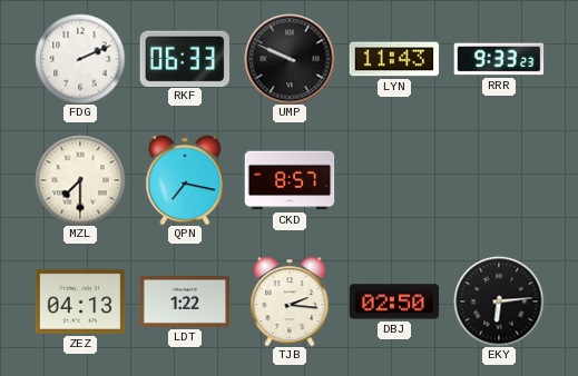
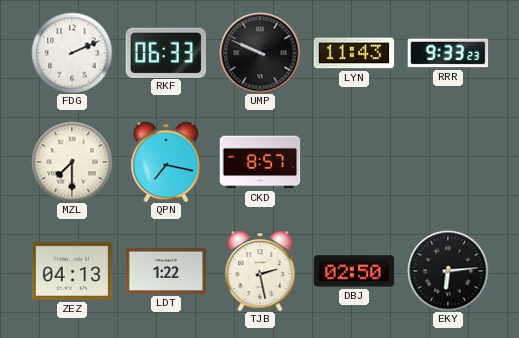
TJB: 2:16 -> 2:28
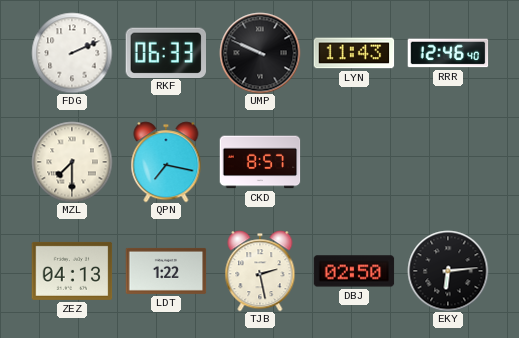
RRR: 9:33 -> 12:46
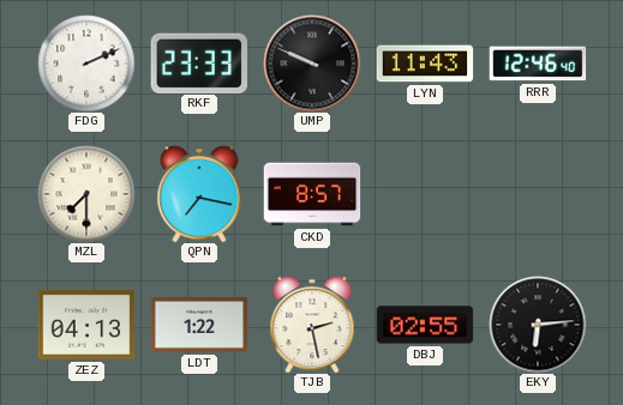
RKF: 06:33 -> 23:33
DBJ: 02:50 -> 02:55
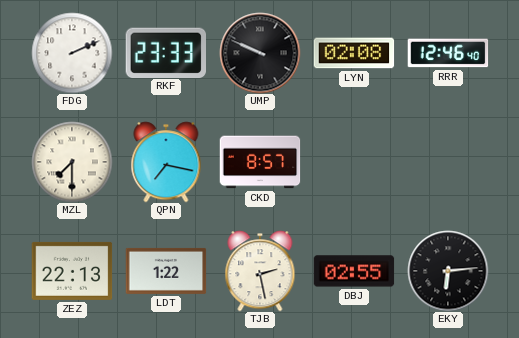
LYN: 11:43 -> 02:08
ZEZ: 04:13 -> 22:13
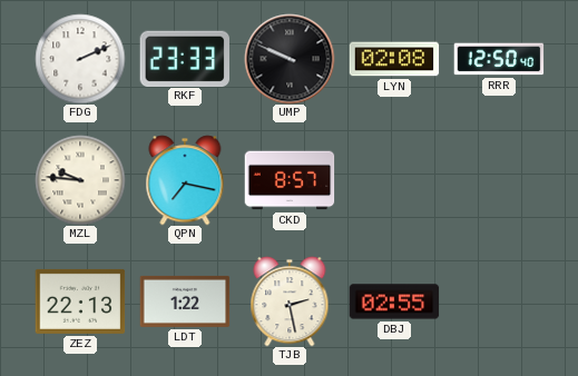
RRR: 12:46 -> 12:50
MZL: 7:30 -> 9:46
EKY: 6:14 -> none
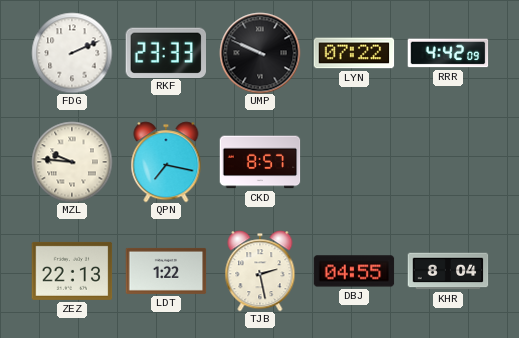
LYN: 02:08 -> 07:22
RRR: 12:50 -> 4:42
DBJ: 02:55 -> 04:55
KHR: none -> 8:04
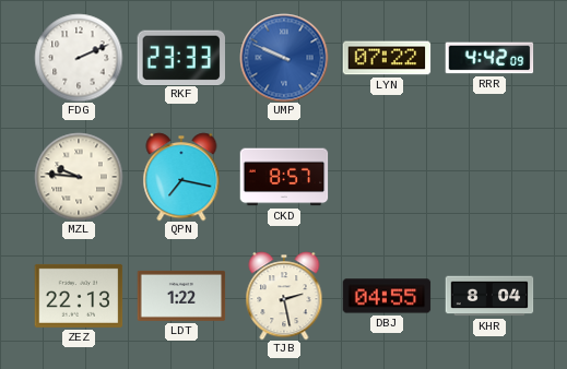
UMP dial: black -> blue
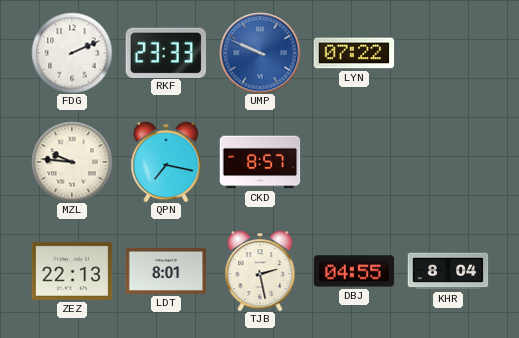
RRR: 4:42 -> none
LDT: 1:22 -> 8:01
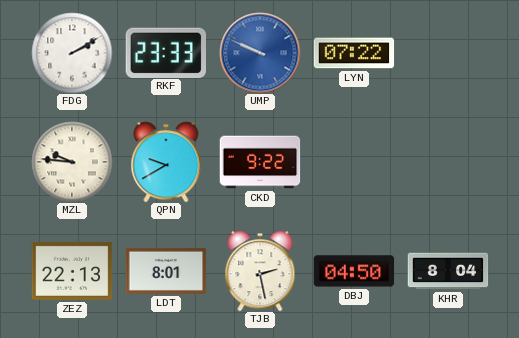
FDG: 2:11 -> 2:10
QPN: 7:17 -> 9:40
CKD: 8:57 -> 9:22
DBJ: 04:55 -> 04:50
